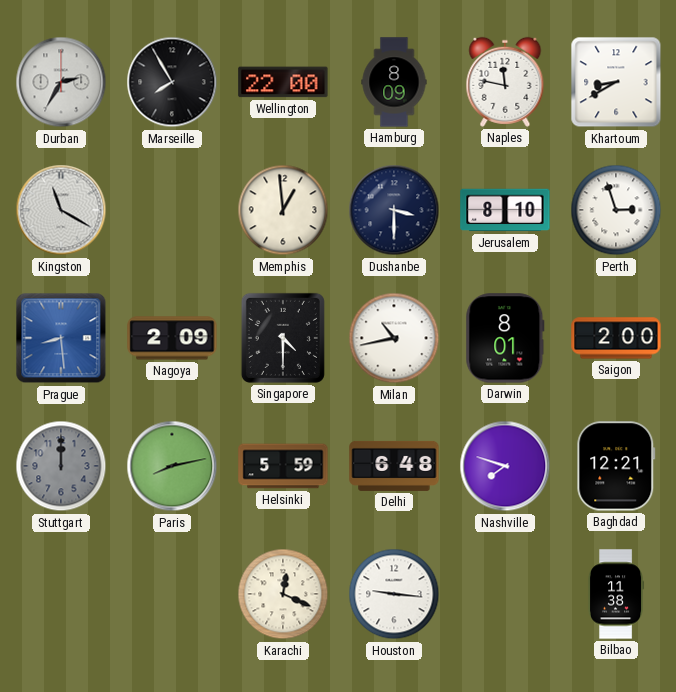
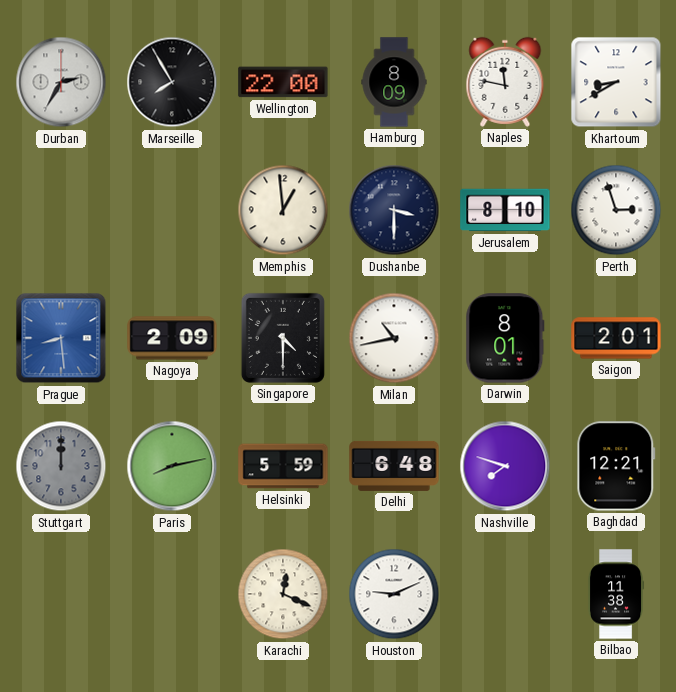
Kingston: 11:20 -> none
Saigon: 2:00 -> 2:01
Houston: 9:16 -> 9:11
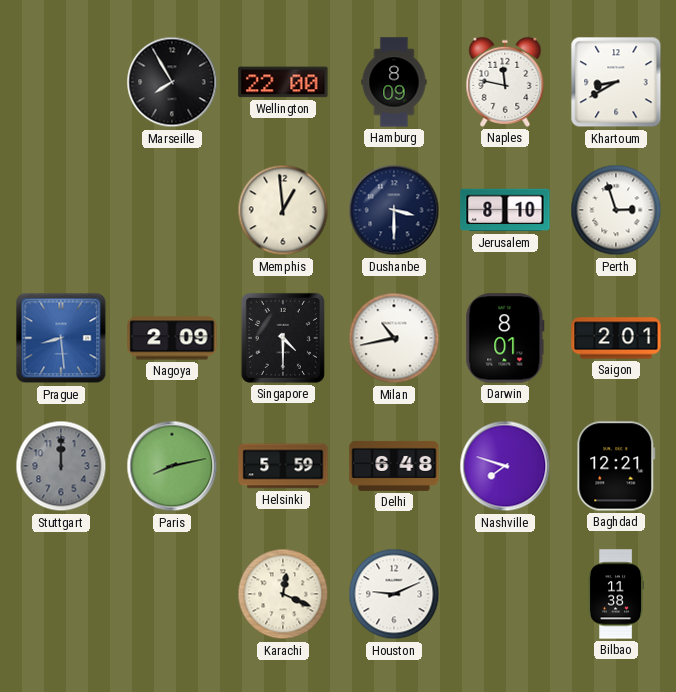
Durban: 2:35 -> none
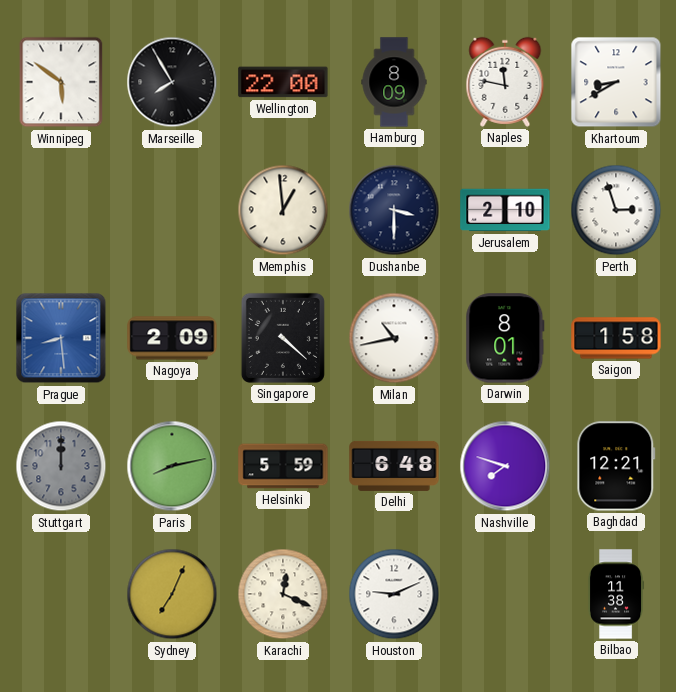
Winnipeg: none -> 5:51
Jerusalem: 8:10 -> 2:10
Singapore: 4:30 -> 4:22
Saigon: 2:01 -> 1:58
Sydney: none -> 7:04
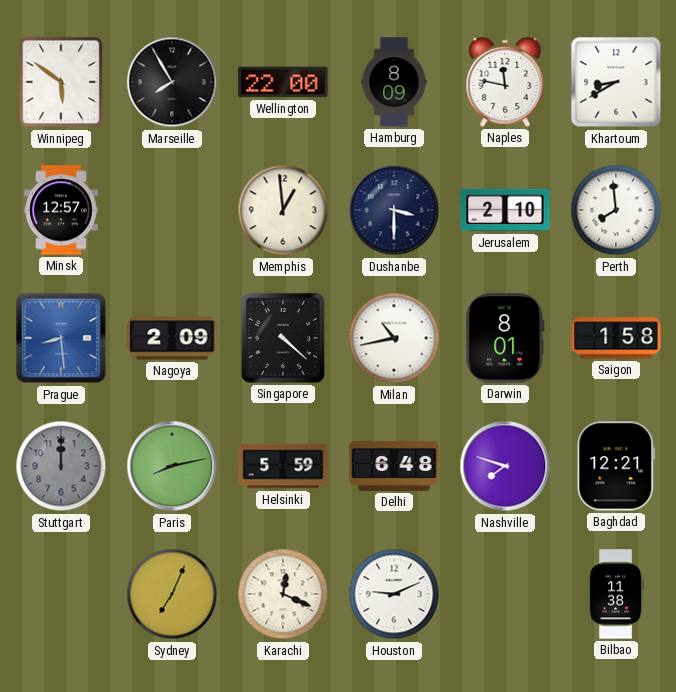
Minsk: none -> 12:57
Perth: 2:57 -> 7:59
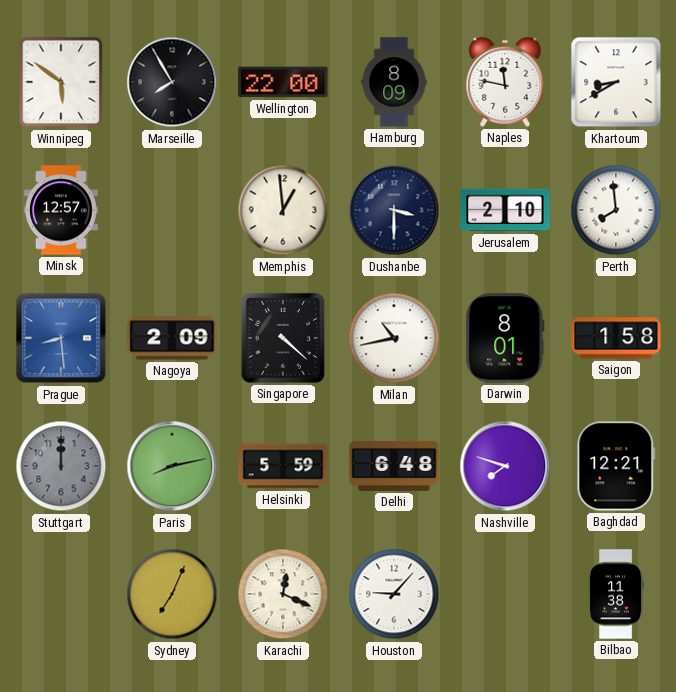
Houston: 9:11 -> 9:07
